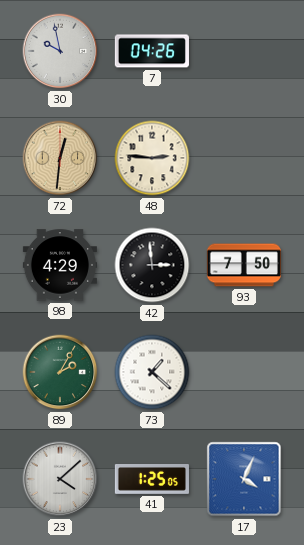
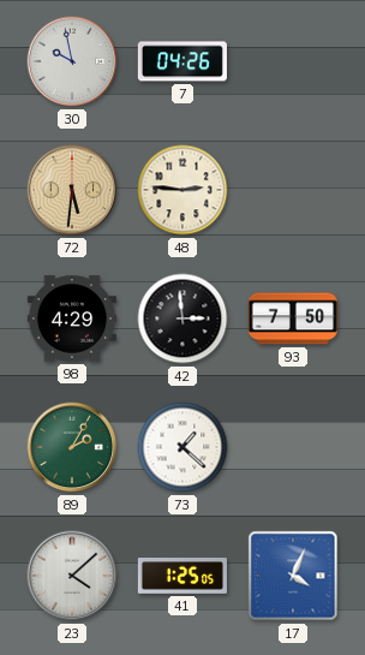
72: 12:31 -> 5:31
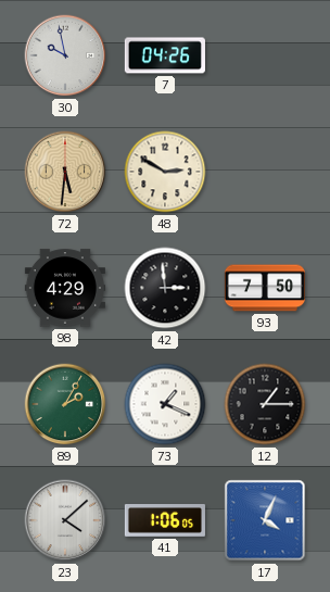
48: 2:46 -> 2:50
73: 1:22 -> 1:19
12: none -> 1:15
41: 1:25 -> 1:06
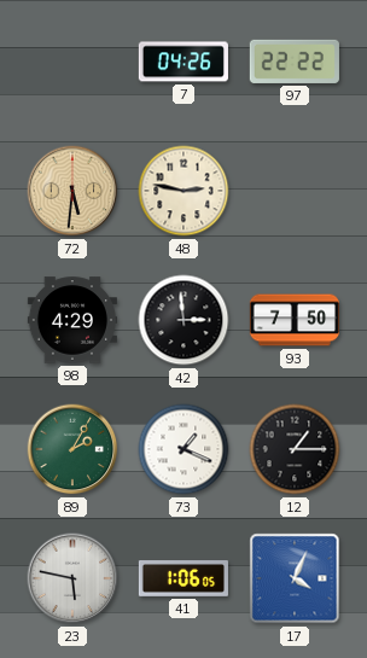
30: 9:58 -> none
97: none -> 22:22
48: 2:50 -> 2:47
23: 4:08 -> 5:47
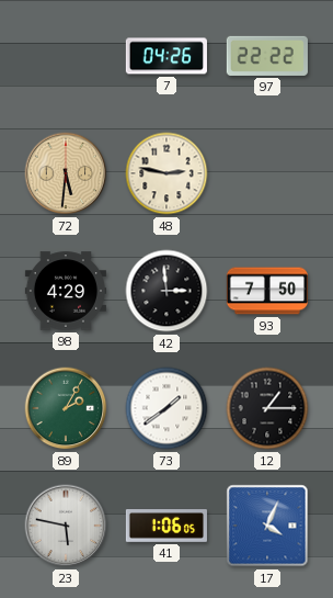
73: 1:19 -> 1:39
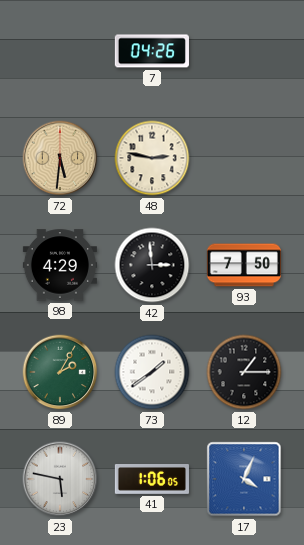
97: 22:22 -> none
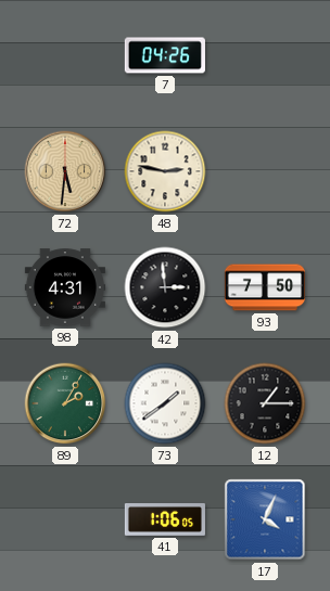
98: 4:29 -> 4:31
23: 5:47 -> none
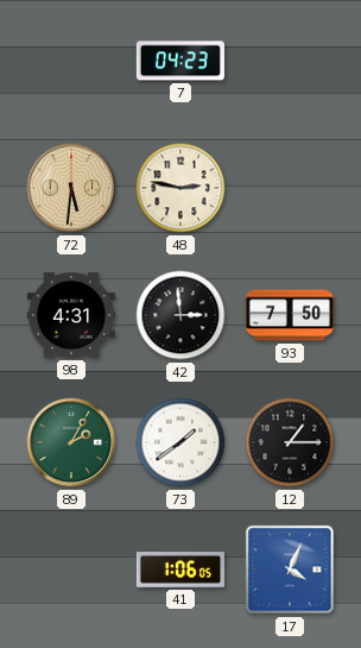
7: 04:26 -> 04:23
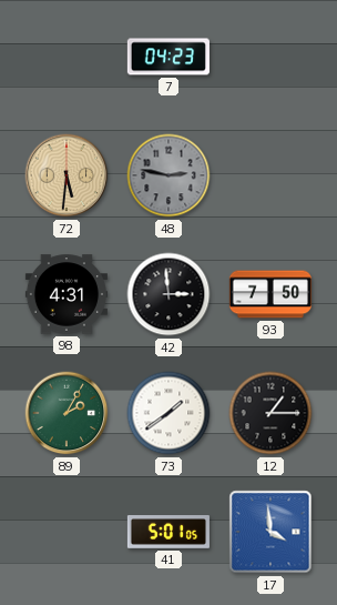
48 dial: cream -> grey
41: 1:06 -> 5:01
17: 4:04 -> 3:59
